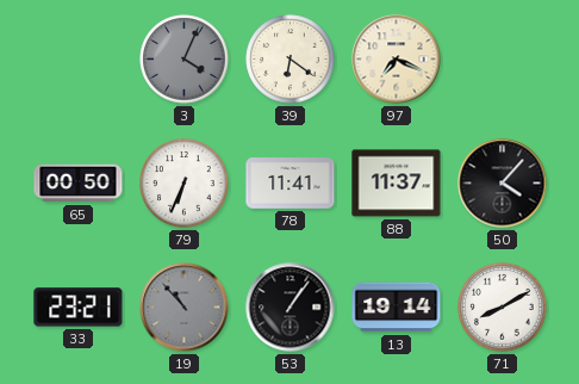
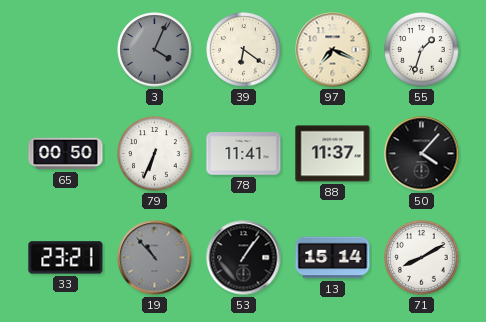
55: none -> 1:33
13: 19:14 -> 15:14
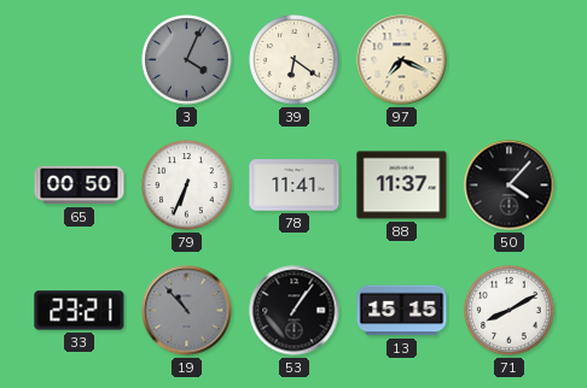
55: 1:33 -> none
13: 15:14 -> 15:15
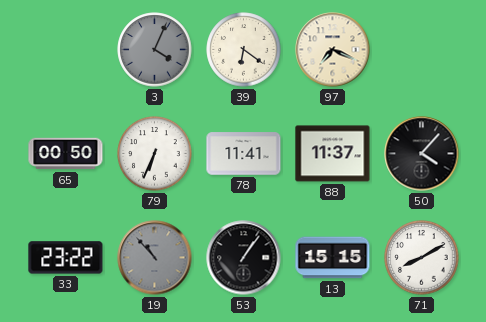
33: 23:21 -> 23:22
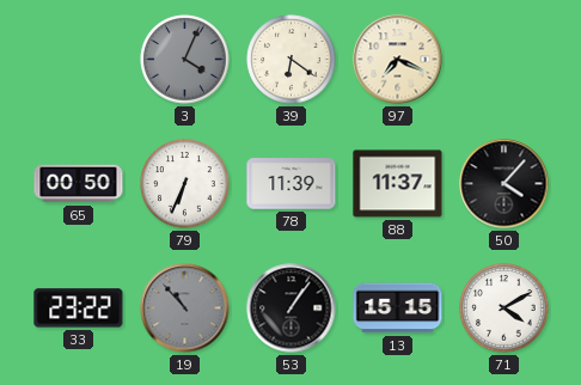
78: 11:41 -> 11:39
71: 8:10 -> 4:10
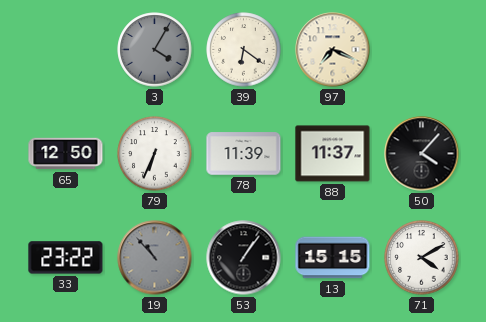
3: 4:04 -> 4:05
65: 00:50 -> 12:50
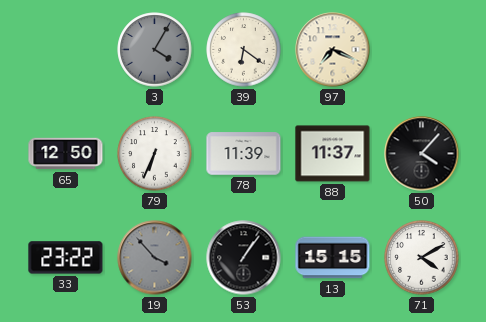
19: 10:53 -> 3:53
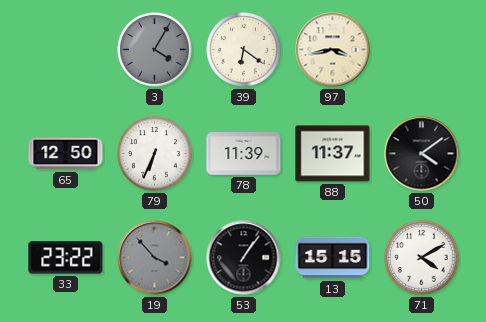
97: 7:19 -> 3:43
50: 4:07 -> 4:09
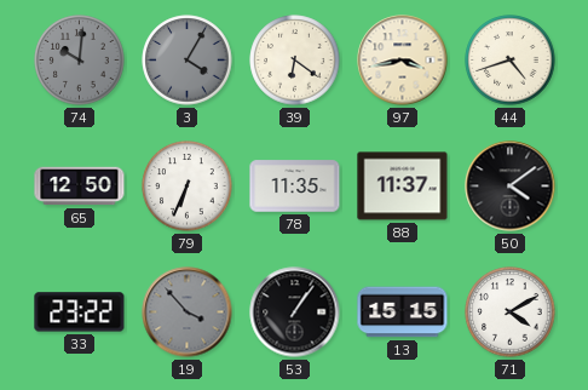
74: none -> 10:01
44: none -> 4:42
78: 11:39 -> 11:35
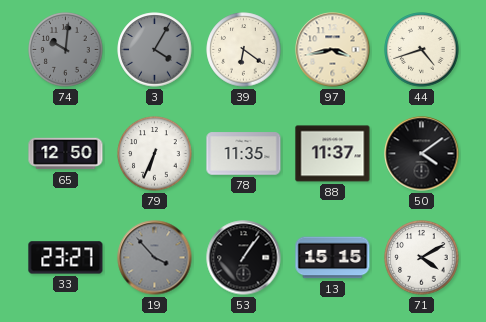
33: 23:22 -> 23:27
